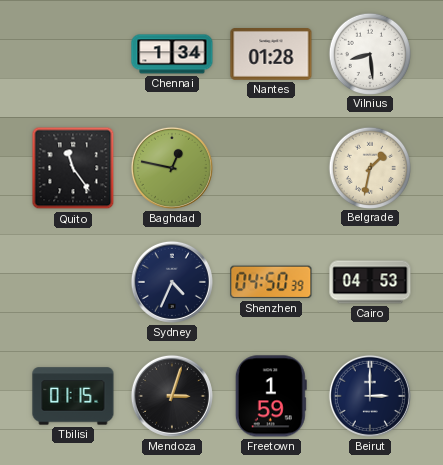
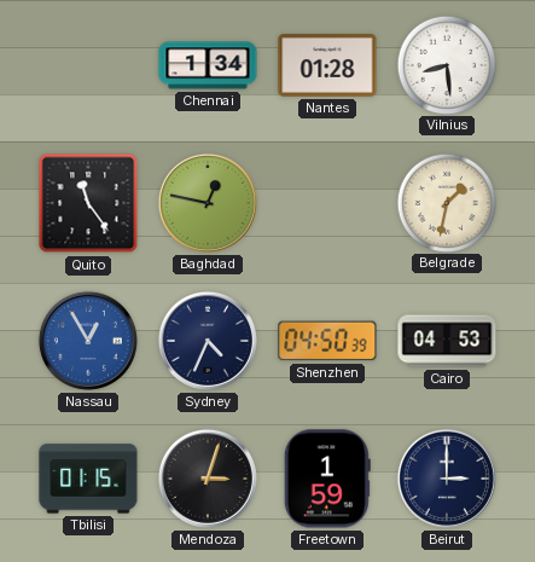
Nassau: none -> 12:55
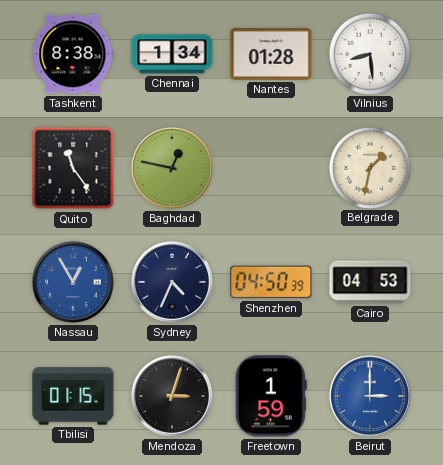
Tashkent: none -> 8:38
Beirut dial: navy -> blue
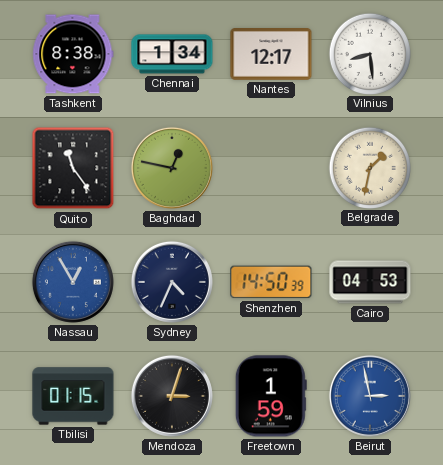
Nantes: 01:28 -> 12:17
Shenzhen: 04:50 -> 14:50
Beirut: 3:00 -> 2:58
